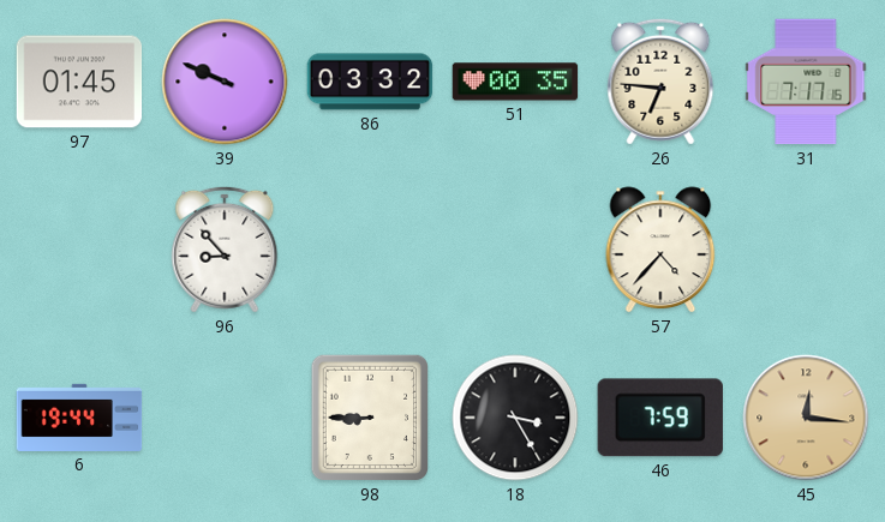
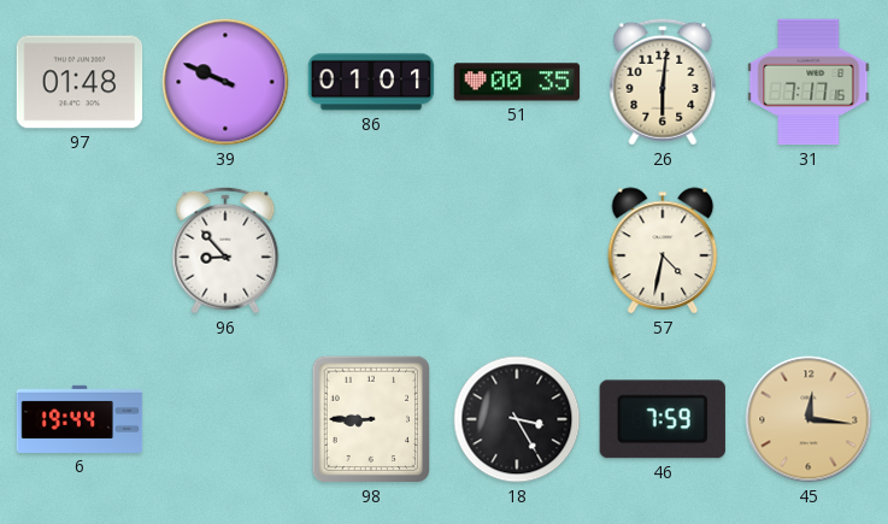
97: 01:45 -> 01:48
86: 03:32 -> 01:01
26: 6:46 -> 6:01
57: 4:37 -> 4:32
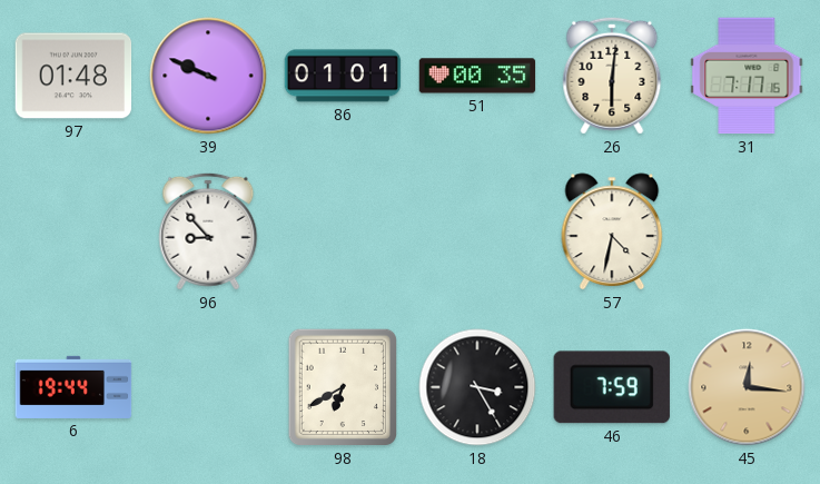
98: 8:45 -> 6:40
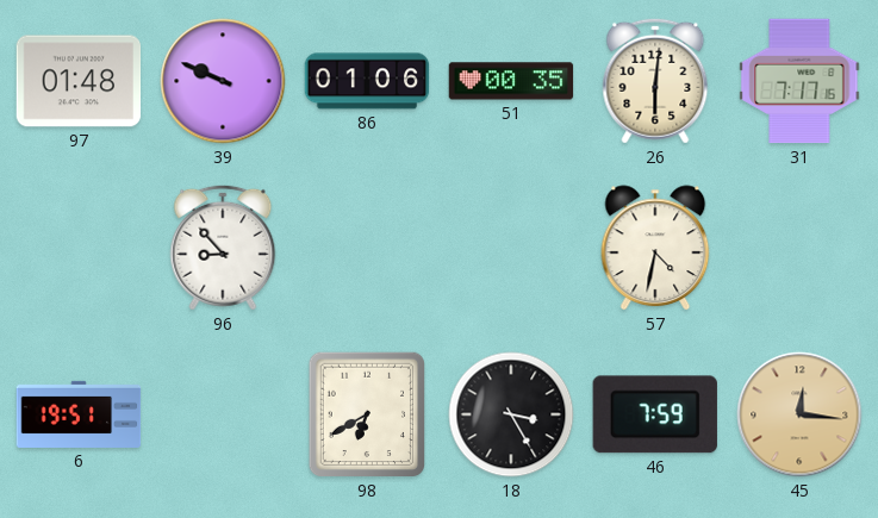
86: 01:01 -> 01:06
6: 19:44 -> 19:51
